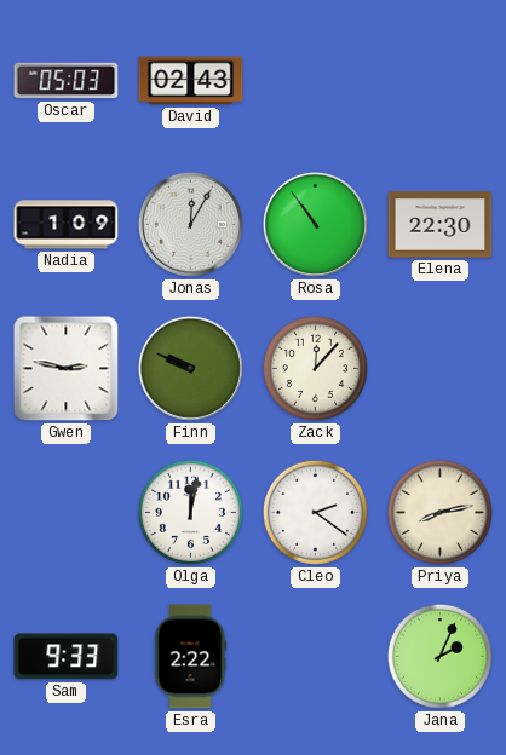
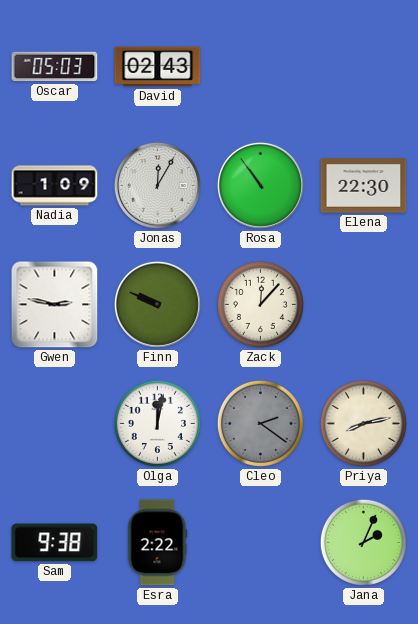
Cleo dial: white -> grey
Sam: 9:33 -> 9:38
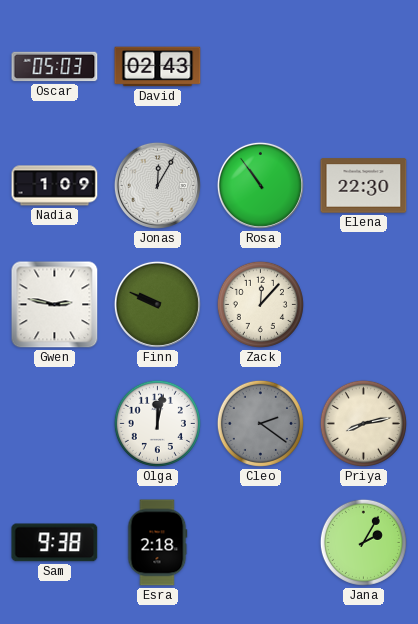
Esra: 2:22 -> 2:18
Jana: 2:04 -> 2:05
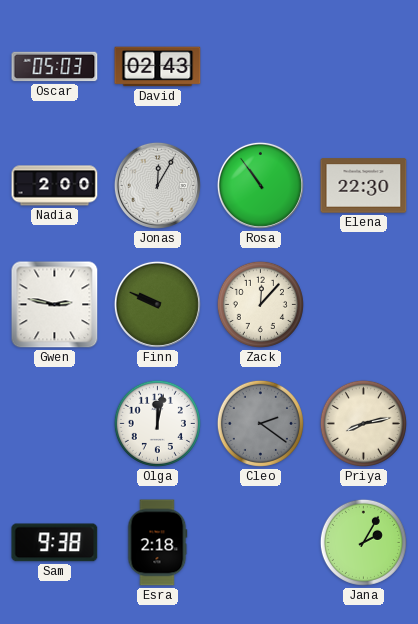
Nadia: 1:09 -> 2:00
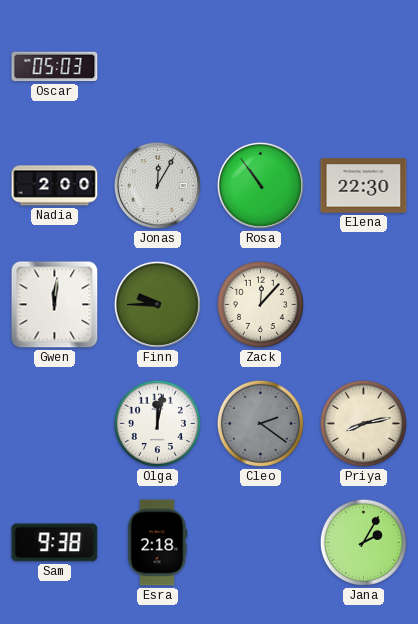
David: 02:43 -> none
Gwen: 2:47 -> 12:01
Finn: 9:49 -> 9:45
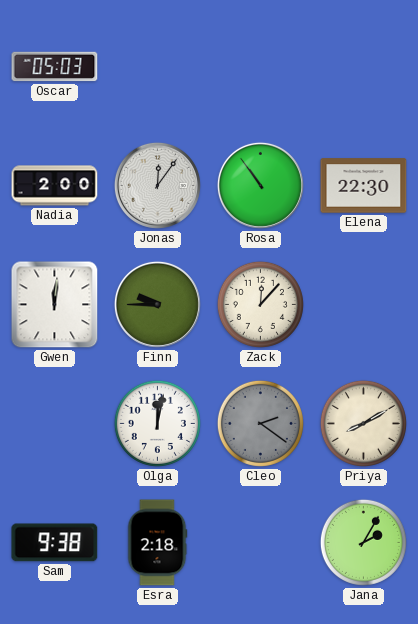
Jonas: 12:05 -> 12:06
Priya: 8:13 -> 8:10
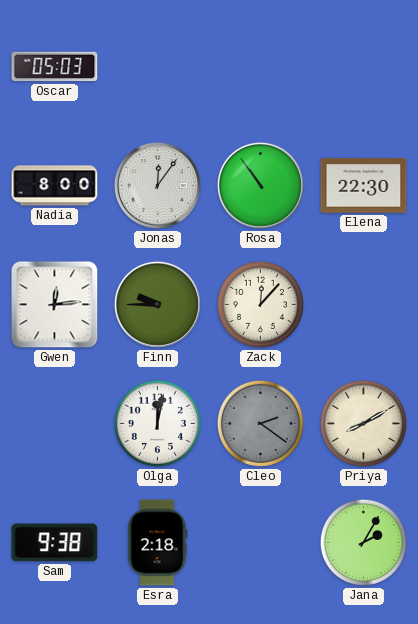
Nadia: 2:00 -> 8:00
Gwen: 12:01 -> 12:14
